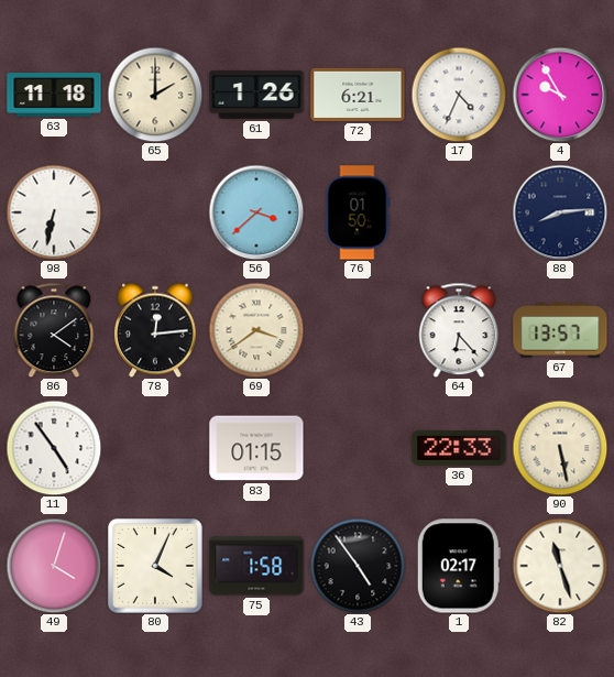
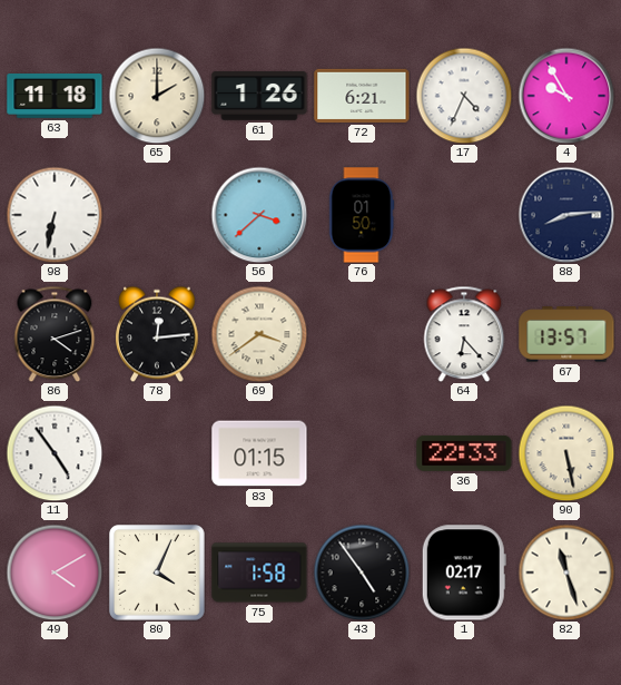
86: 4:09 -> 4:12
49: 4:03 -> 4:10
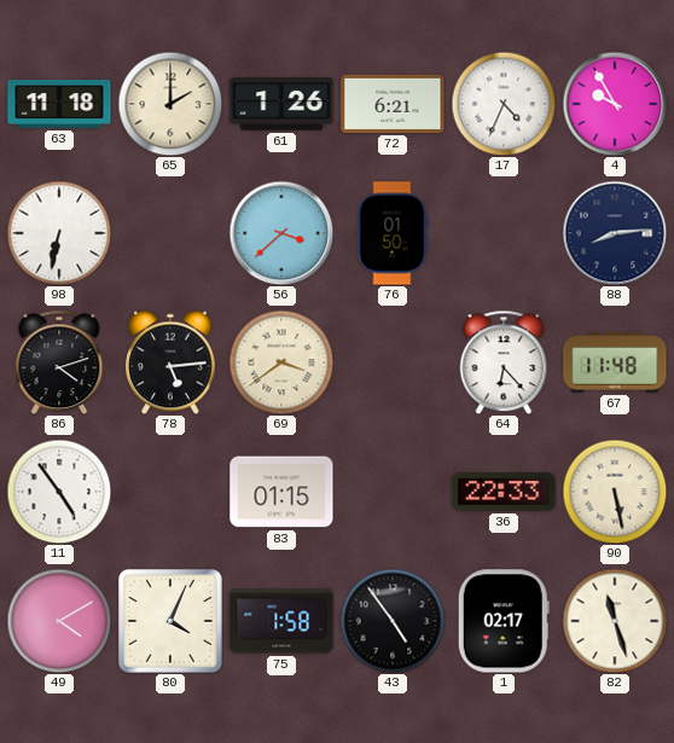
78: 12:14 -> 5:14
67: 13:57 -> 11:48
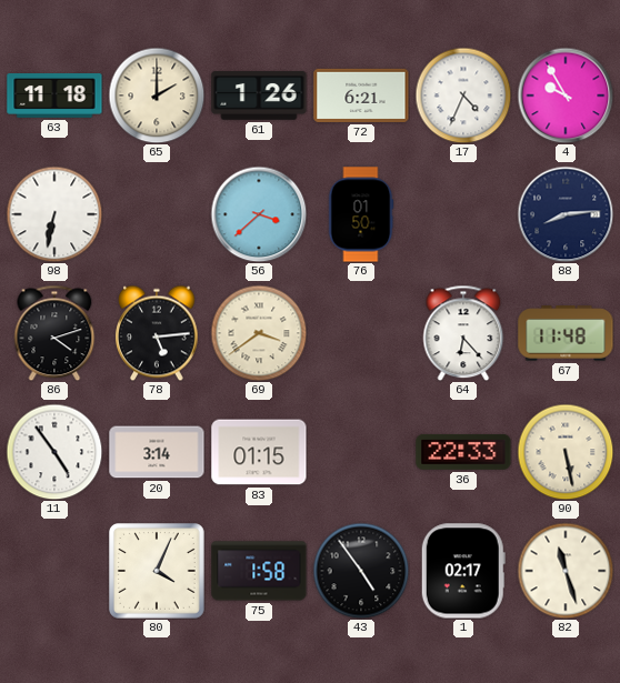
20: none -> 3:14
49: 4:10 -> none
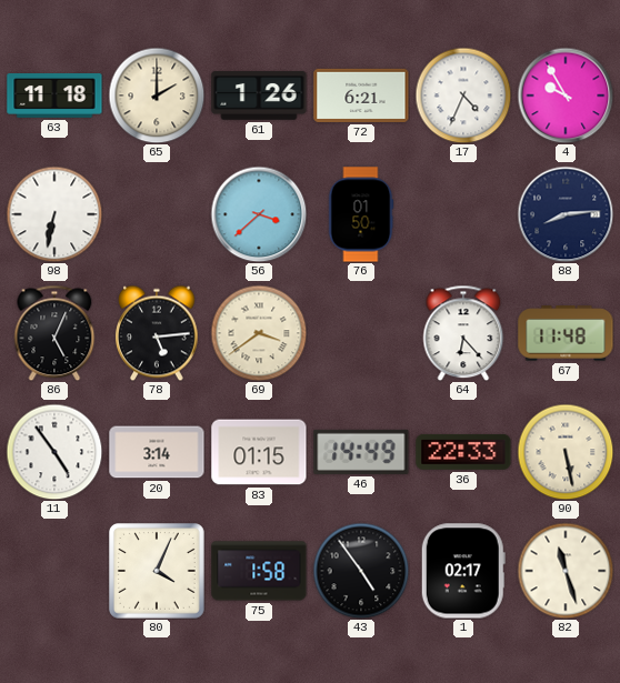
86: 4:12 -> 5:04
46: none -> 14:49
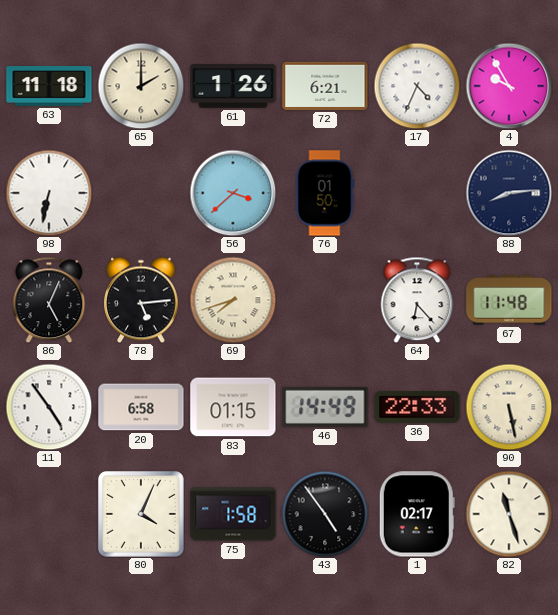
69: 3:39 -> 7:42
20: 3:14 -> 6:58
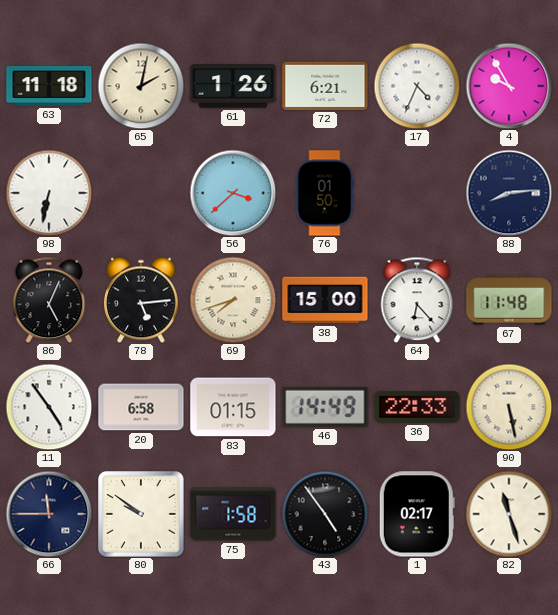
65: 2:00 -> 2:02
38: none -> 15:00
66: none -> 11:45
80: 4:04 -> 9:51
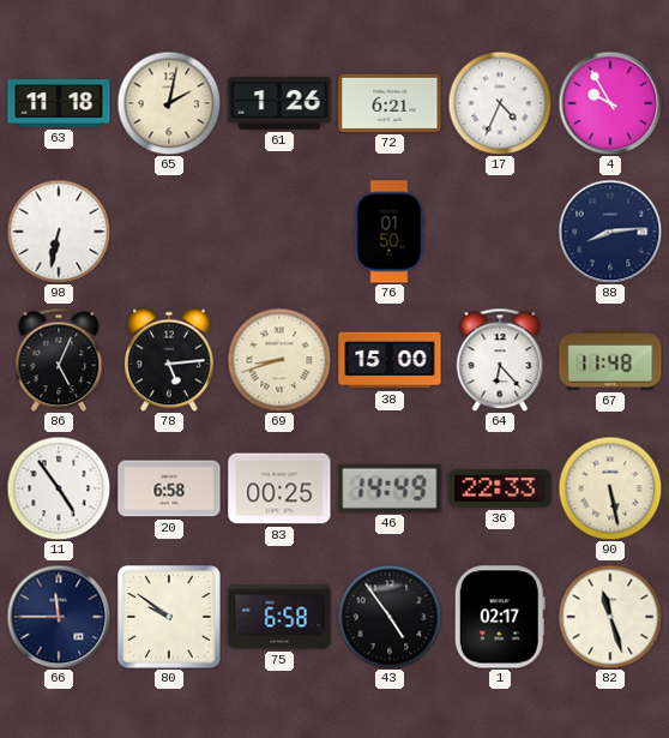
56: 3:38 -> none
69: 7:42 -> 8:42
83: 01:15 -> 00:25
75: 1:58 -> 6:58
